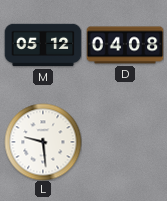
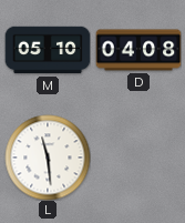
M: 05:12 -> 05:10
L: 9:29 -> 11:29
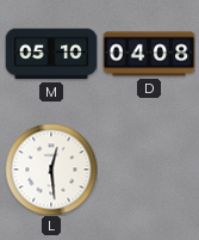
L: 11:29 -> 12:29
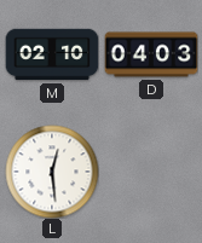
M: 05:10 -> 02:10
D: 04:08 -> 04:03
